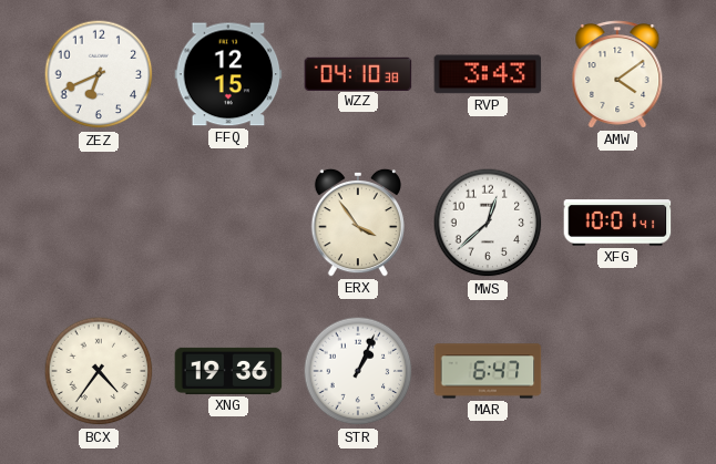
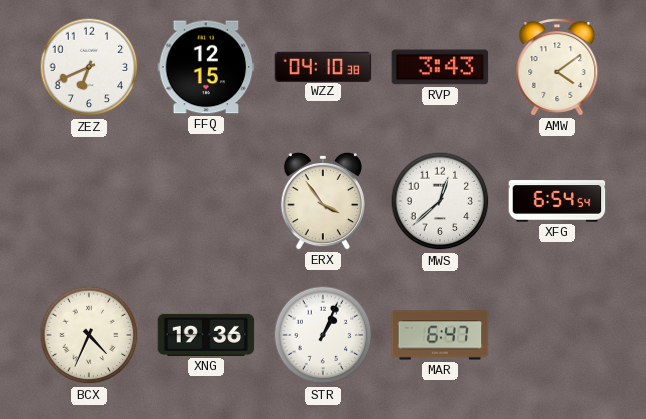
XFG: 10:01 -> 6:54
BCX: 4:36 -> 4:34
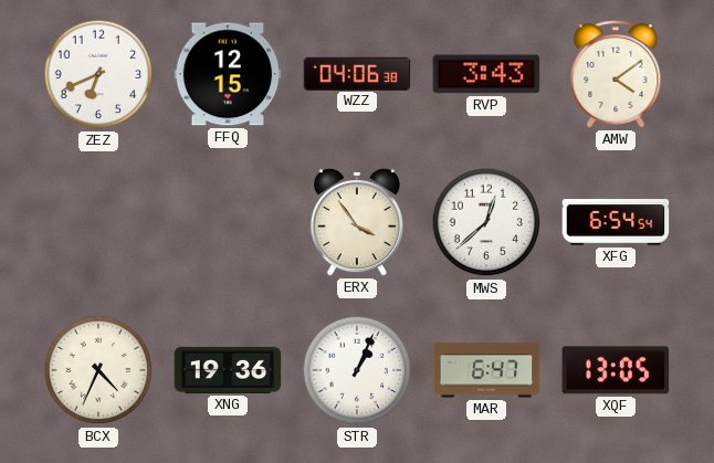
WZZ: 04:10 -> 04:06
XQF: none -> 13:05
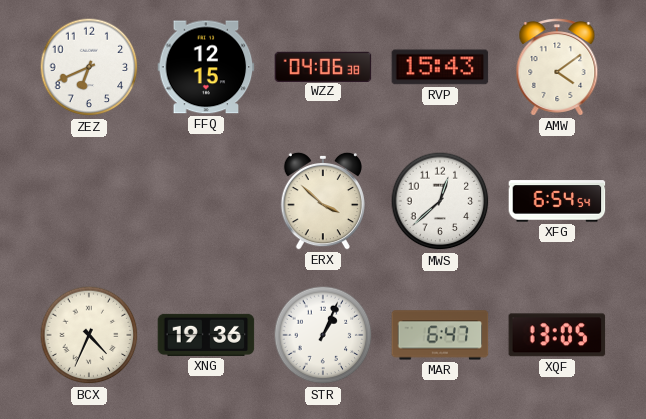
RVP: 3:43 -> 15:43
ERX: 3:54 -> 3:52
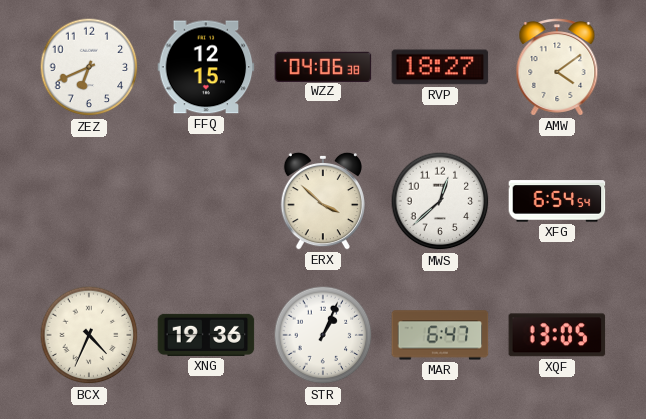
RVP: 15:43 -> 18:27
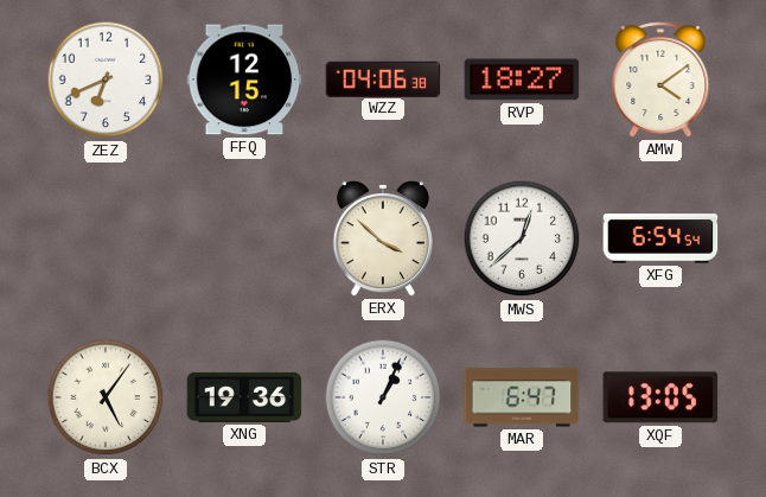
BCX: 4:34 -> 5:06
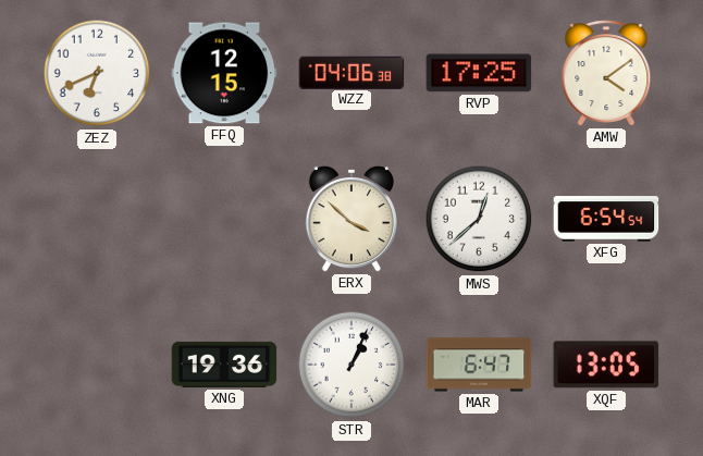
RVP: 18:27 -> 17:25
BCX: 5:06 -> none
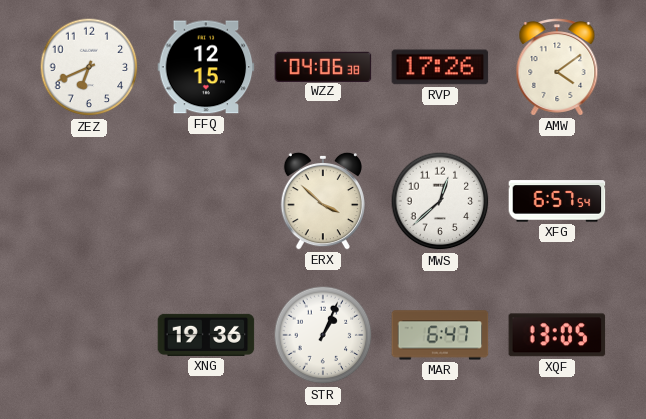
RVP: 17:25 -> 17:26
XFG: 6:54 -> 6:57
